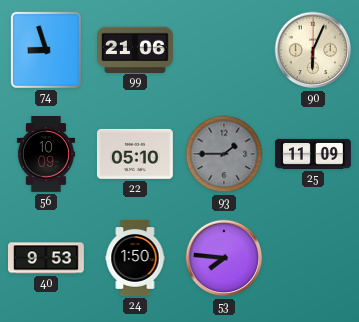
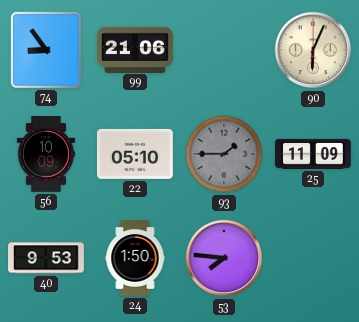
74: 8:57 -> 8:54
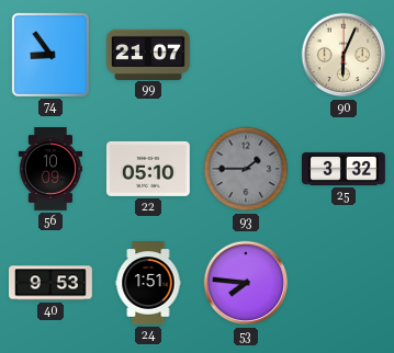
99: 21:06 -> 21:07
25: 11:09 -> 3:32
24: 1:50 -> 1:51
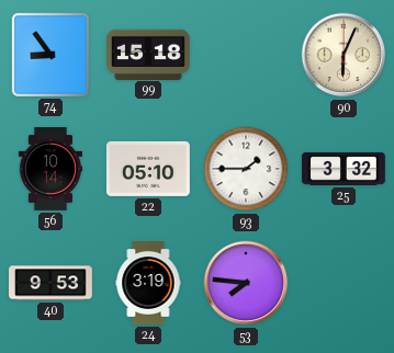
99: 21:07 -> 15:18
56: 10:09 -> 10:14
93 dial: grey -> white
24: 1:51 -> 3:19
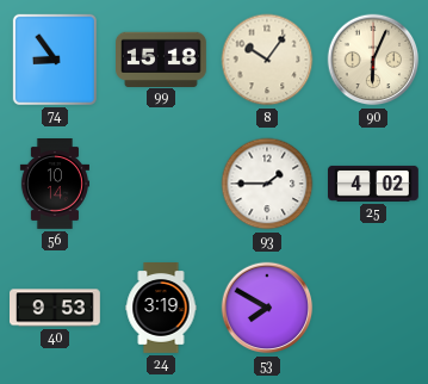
8: none -> 10:06
22: 05:10 -> none
25: 3:32 -> 4:02
53: 7:46 -> 7:50
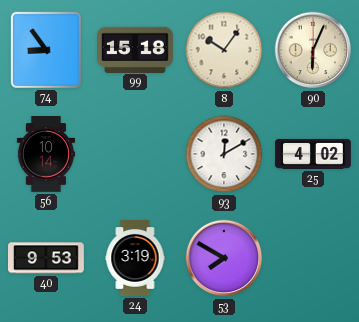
93: 1:45 -> 12:10
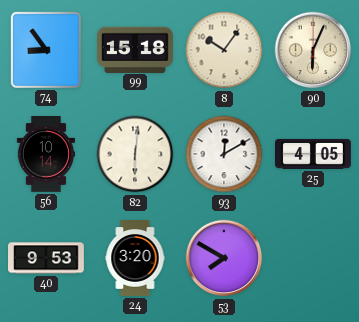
82: none -> 6:01
25: 4:02 -> 4:05
24: 3:19 -> 3:20
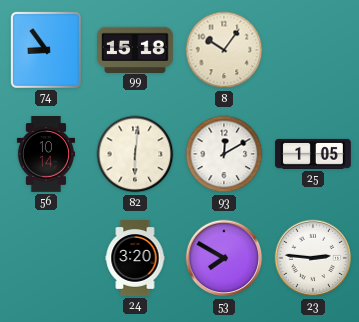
90: 6:04 -> none
25: 4:05 -> 1:05
40: 9:53 -> none
23: none -> 2:46
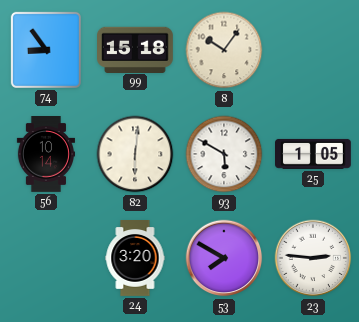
93: 12:10 -> 5:50
